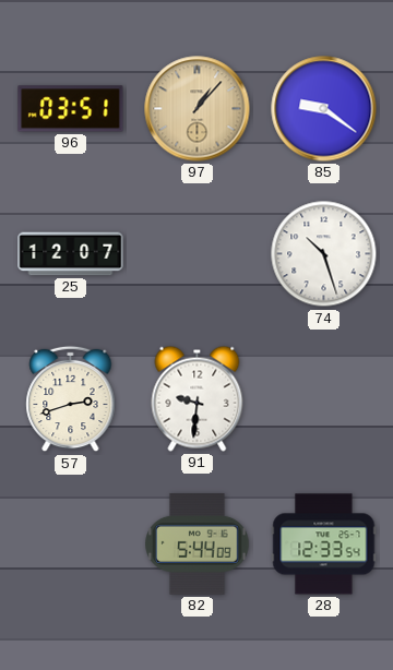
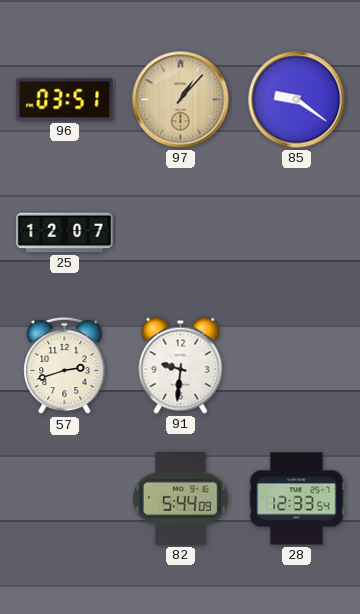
74: 10:27 -> none
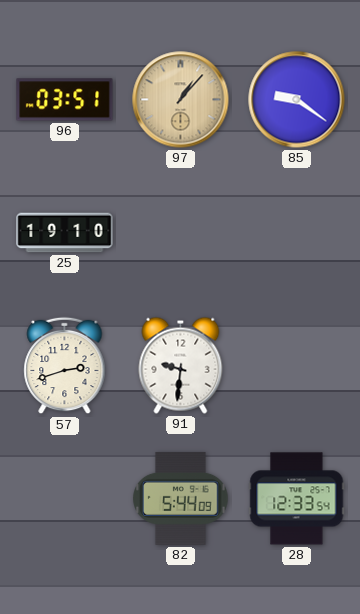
25: 12:07 -> 19:10
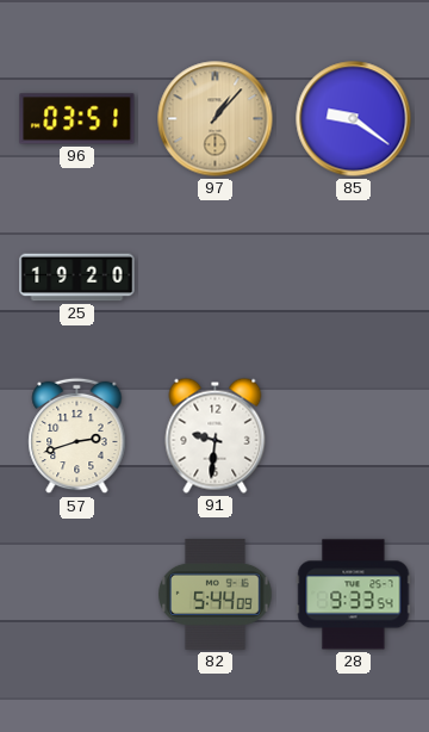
25: 19:10 -> 19:20
28: 12:33 -> 9:33
